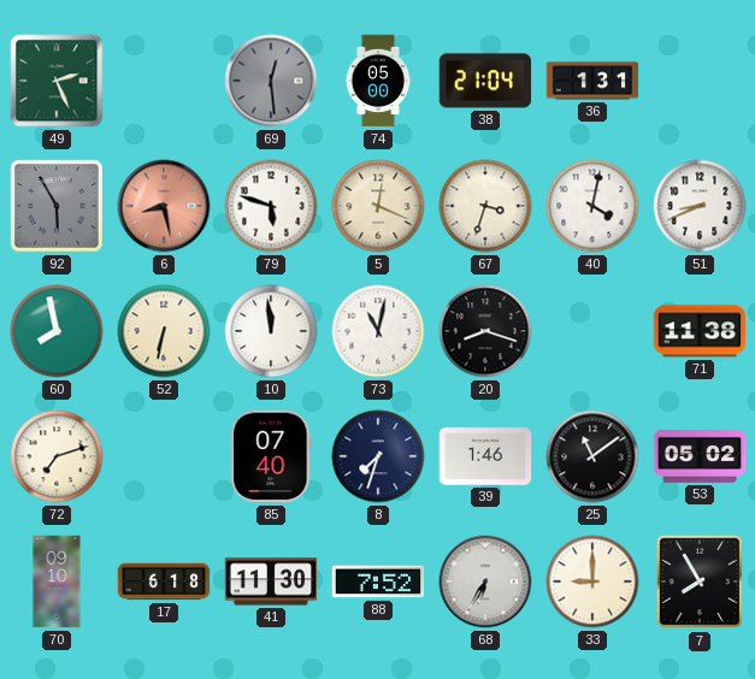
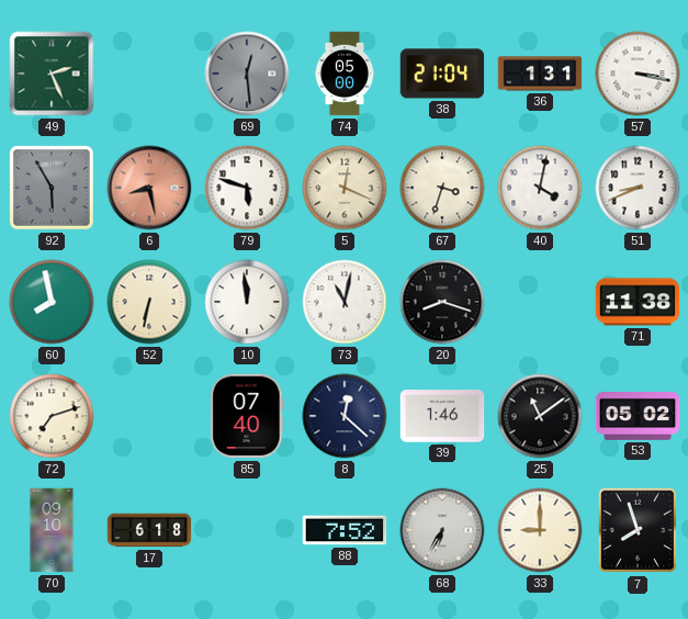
57: none -> 3:17
8: 7:33 -> 12:22
41: 11:30 -> none
7: 7:55 -> 7:57
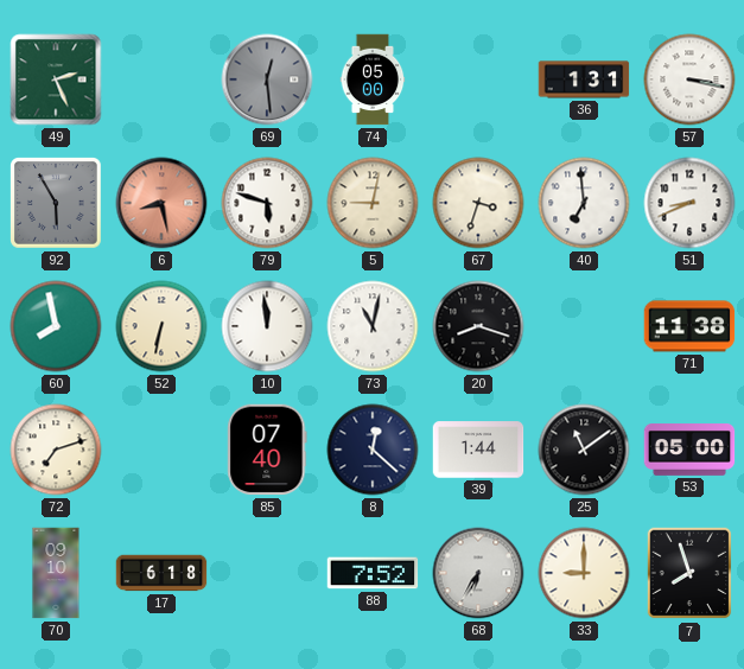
38: 21:04 -> none
5: 12:19 -> 9:02
40: 4:02 -> 6:59
39: 1:46 -> 1:44
53: 05:02 -> 05:00
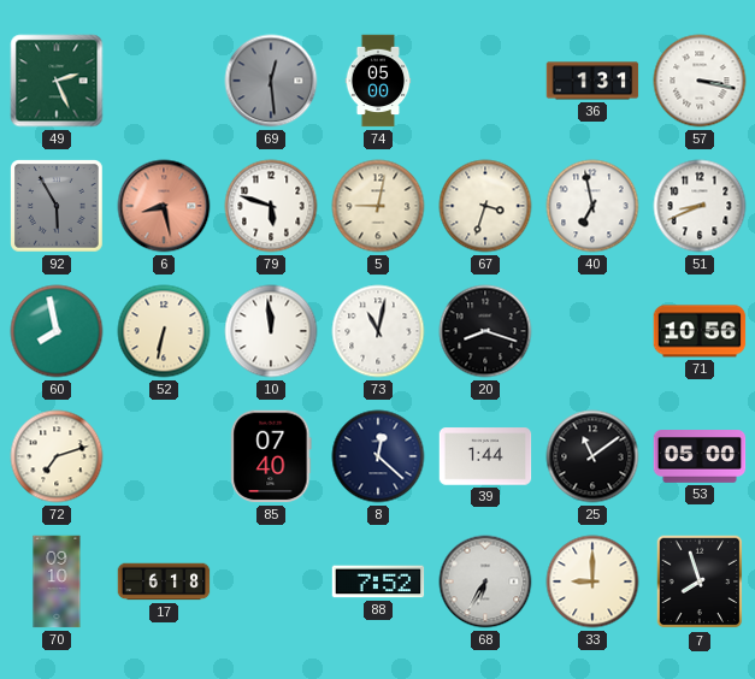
40: 6:59 -> 6:58
71: 11:38 -> 10:56
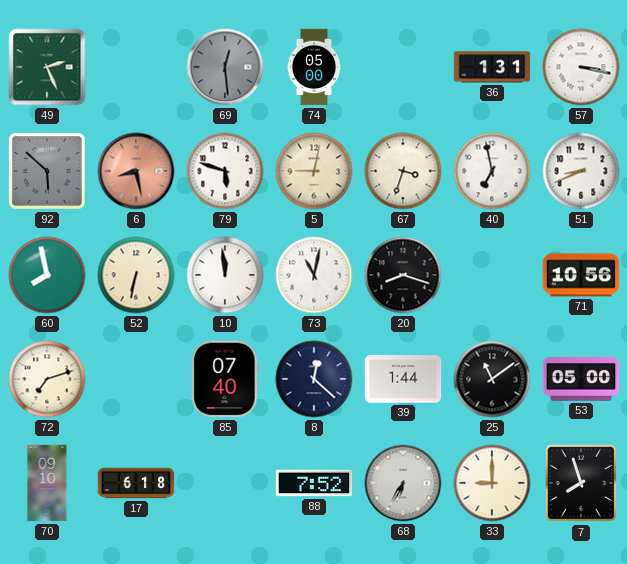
92: 5:55 -> 5:52
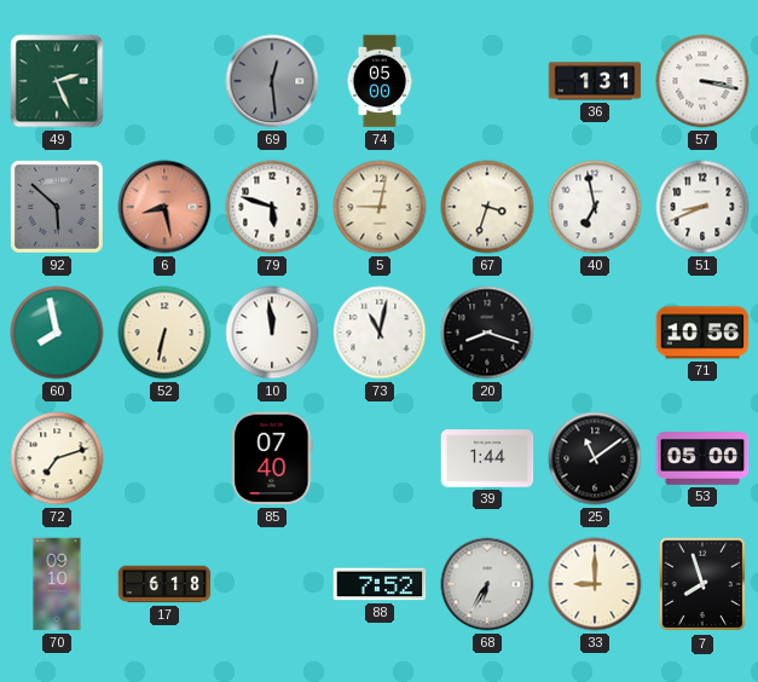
8: 12:22 -> none
